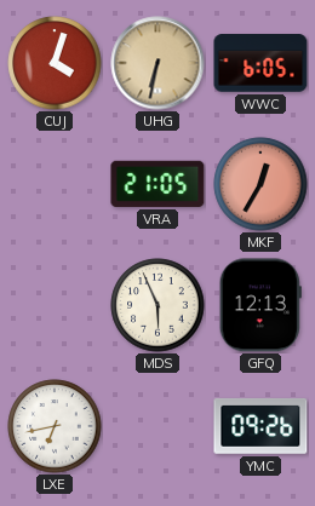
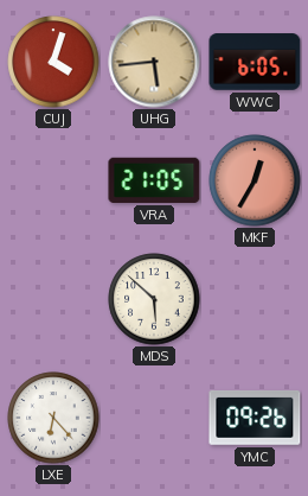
UHG: 6:32 -> 5:44
MDS: 5:56 -> 5:52
GFQ: 12:13 -> none
LXE: 6:43 -> 6:23
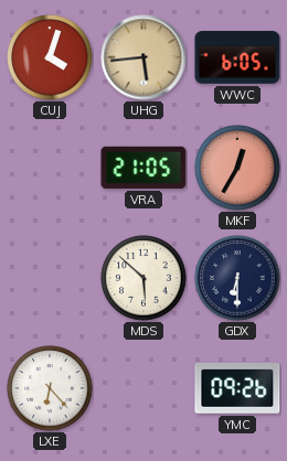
GDX: none -> 6:30
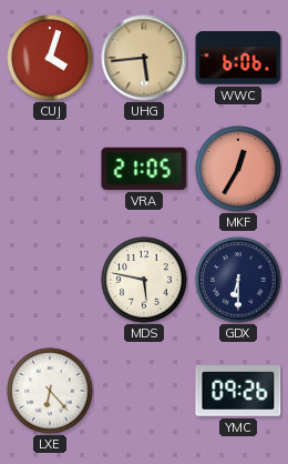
WWC: 6:05 -> 6:06
MDS: 5:52 -> 5:47
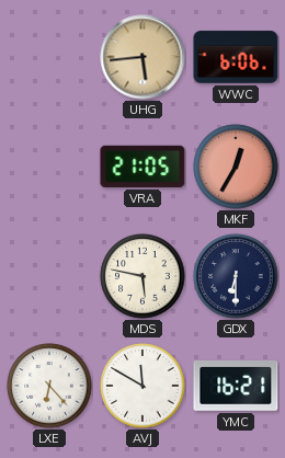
CUJ: 4:03 -> none
AVJ: none -> 11:50
YMC: 09:26 -> 16:21
